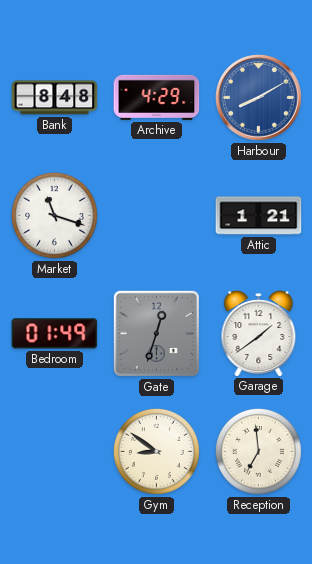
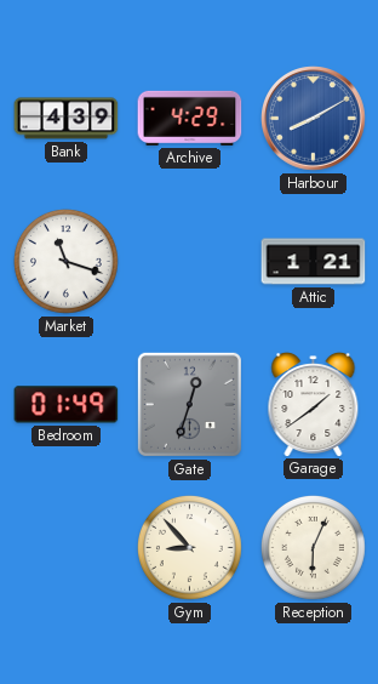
Bank: 8:48 -> 4:39
Gym: 8:51 -> 8:53
Reception: 6:59 -> 6:04
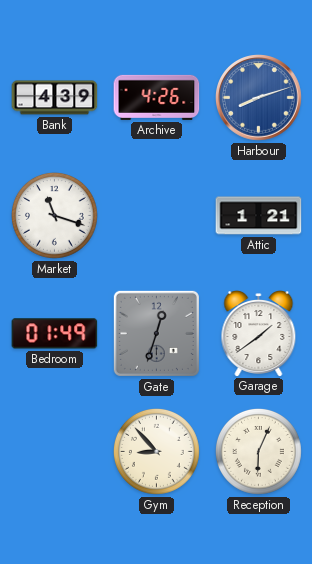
Archive: 4:29 -> 4:26
Harbour: 8:10 -> 8:12
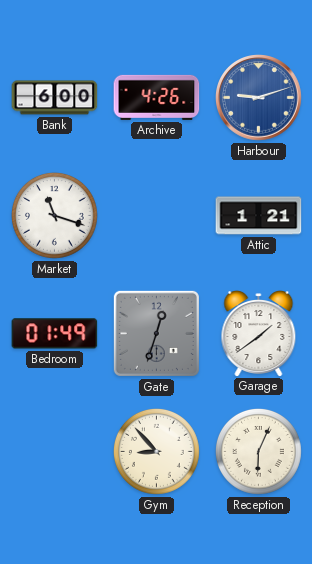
Bank: 4:39 -> 6:00
Harbour: 8:12 -> 9:12
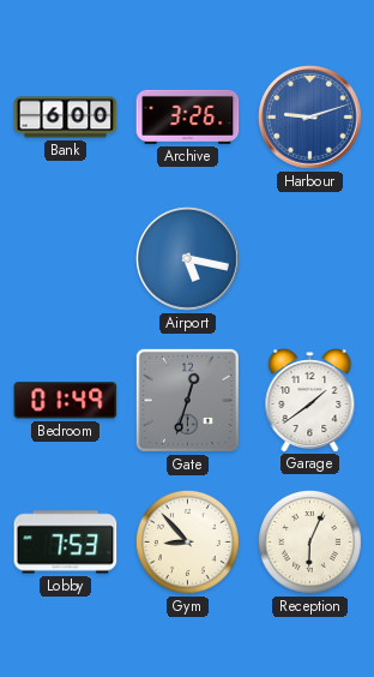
Archive: 4:26 -> 3:26
Market: 11:18 -> none
Airport: none -> 5:17
Attic: 1:21 -> none
Lobby: none -> 7:53
